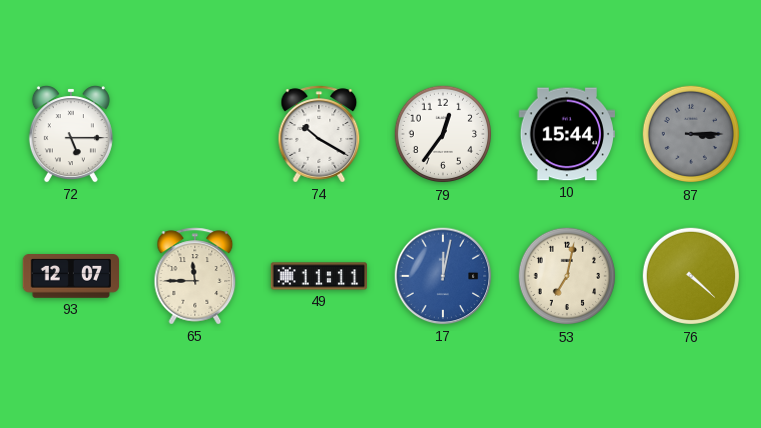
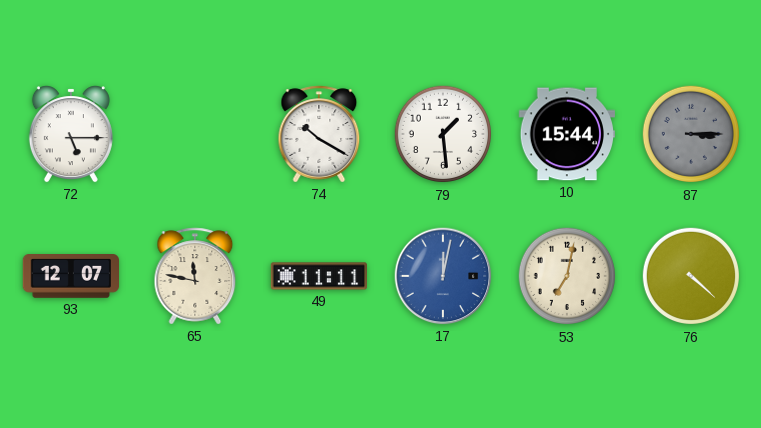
79: 12:36 -> 1:29
65: 11:45 -> 11:47
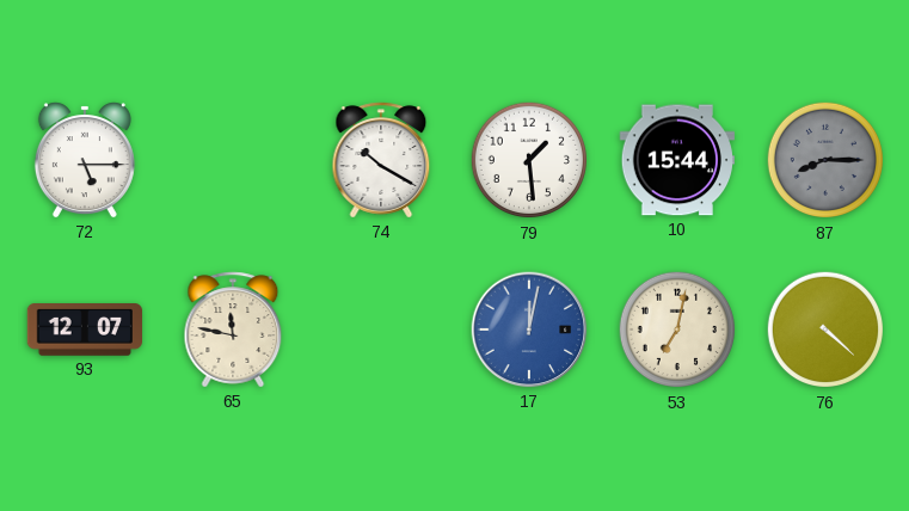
87: 3:15 -> 8:15
49: 11:11 -> none
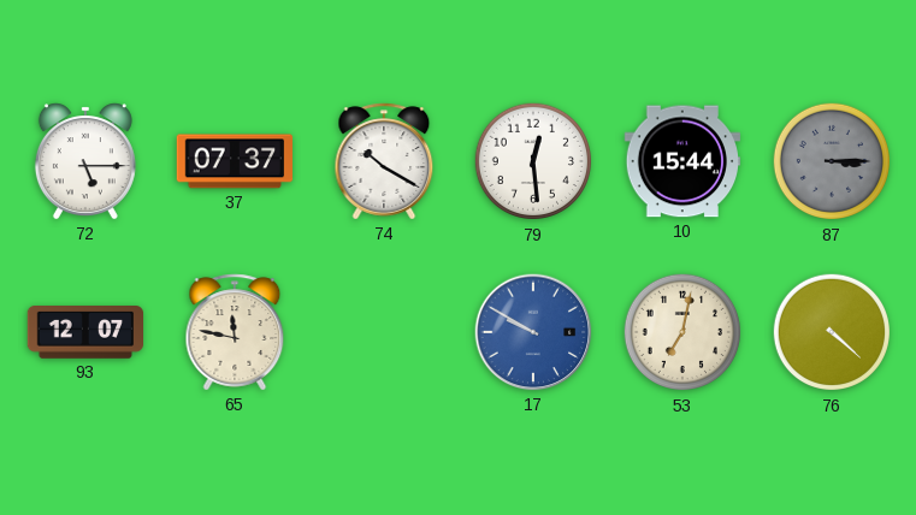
37: none -> 07:37
79: 1:29 -> 12:29
87: 8:15 -> 3:15
17: 12:02 -> 9:50
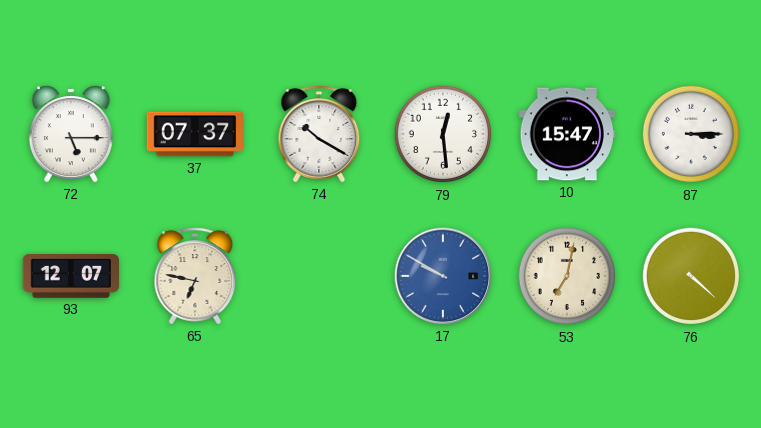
10: 15:44 -> 15:47
87 dial: grey -> white
65: 11:47 -> 6:47
